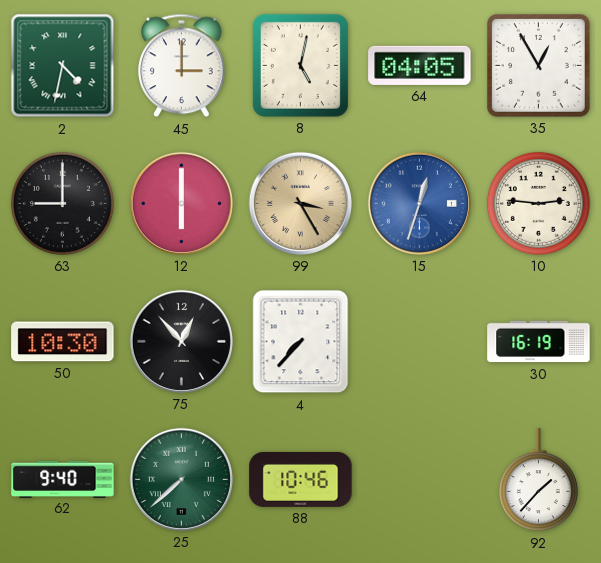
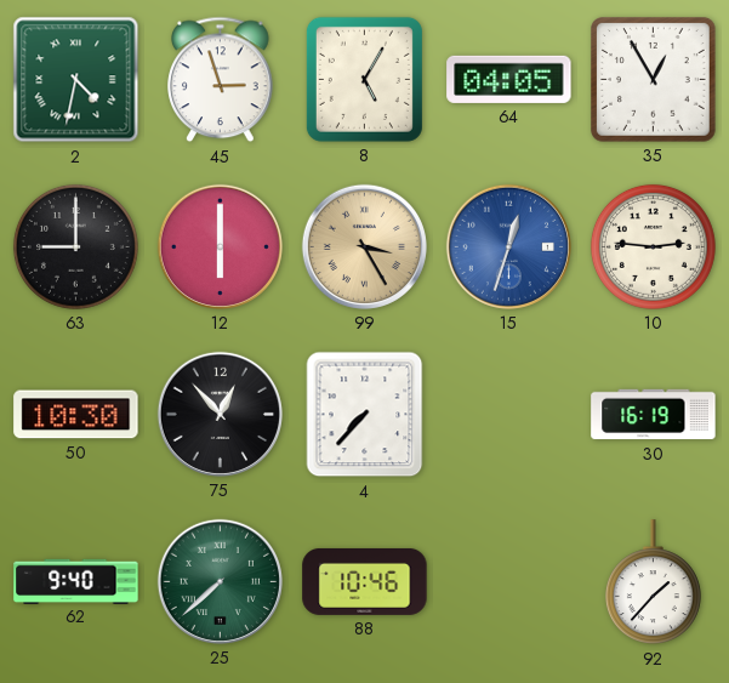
45: 3:00 -> 2:57
8: 5:02 -> 5:05
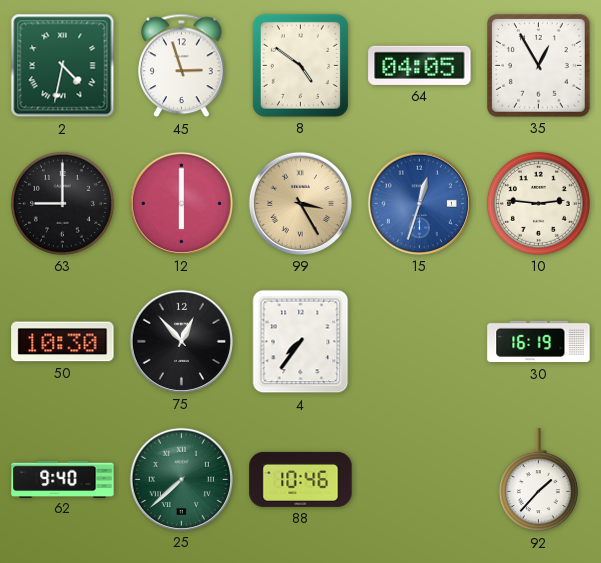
8: 5:05 -> 4:51
4: 7:37 -> 7:36
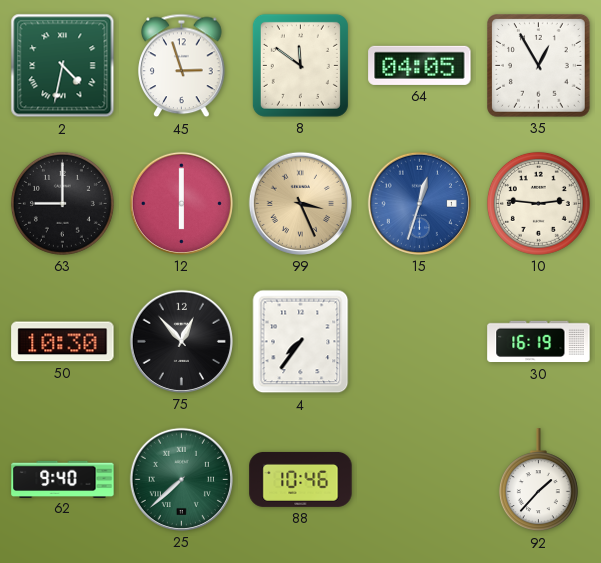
8: 4:51 -> 11:51
99: 3:25 -> 3:26
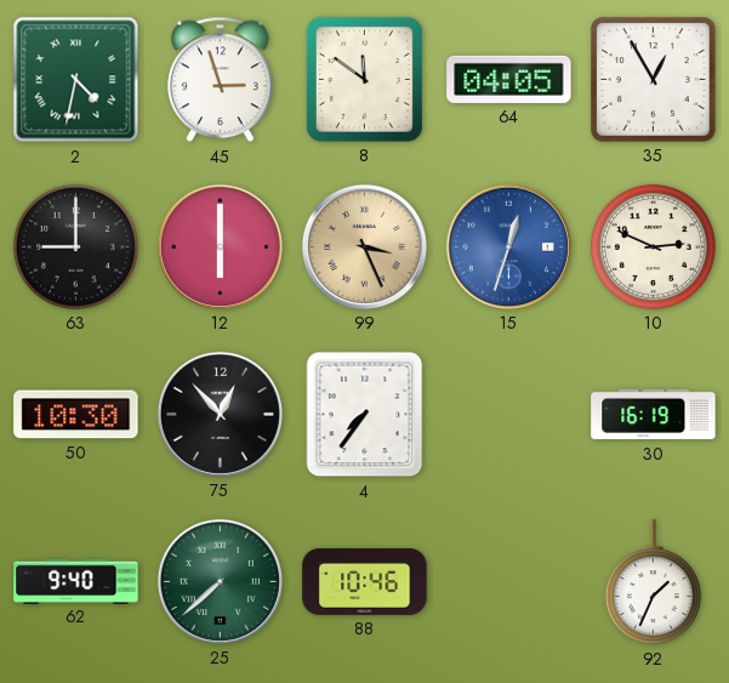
10: 2:46 -> 2:49
92: 1:37 -> 1:34
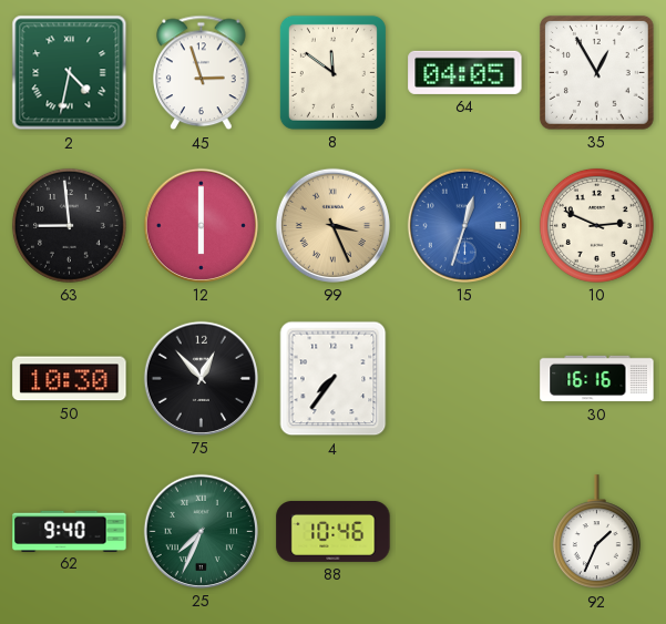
63: 9:00 -> 8:59
30: 16:19 -> 16:16
25: 7:38 -> 7:34
